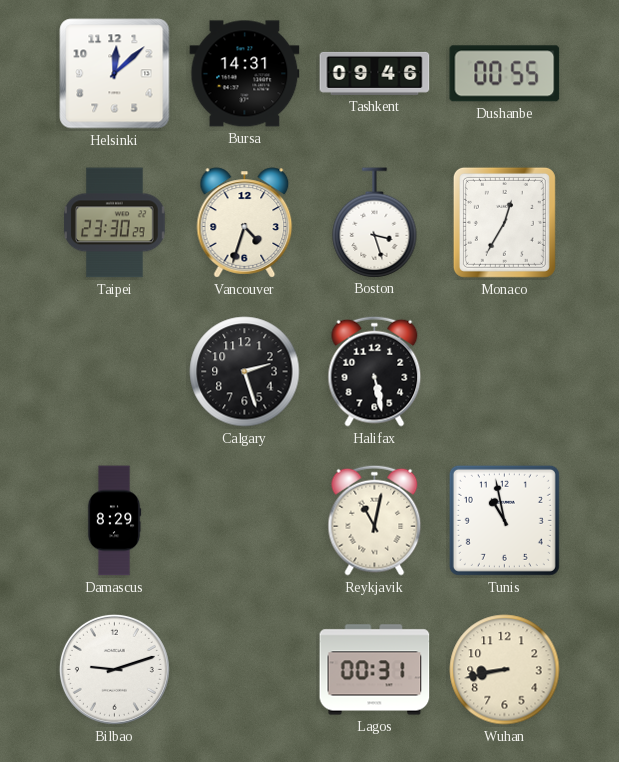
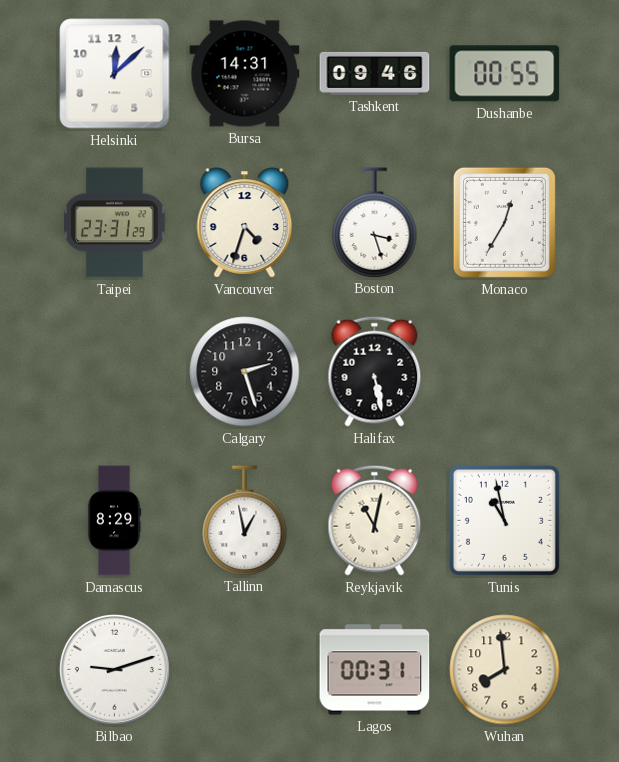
Taipei: 23:30 -> 23:31
Tallinn: none -> 12:58
Wuhan: 8:43 -> 7:59
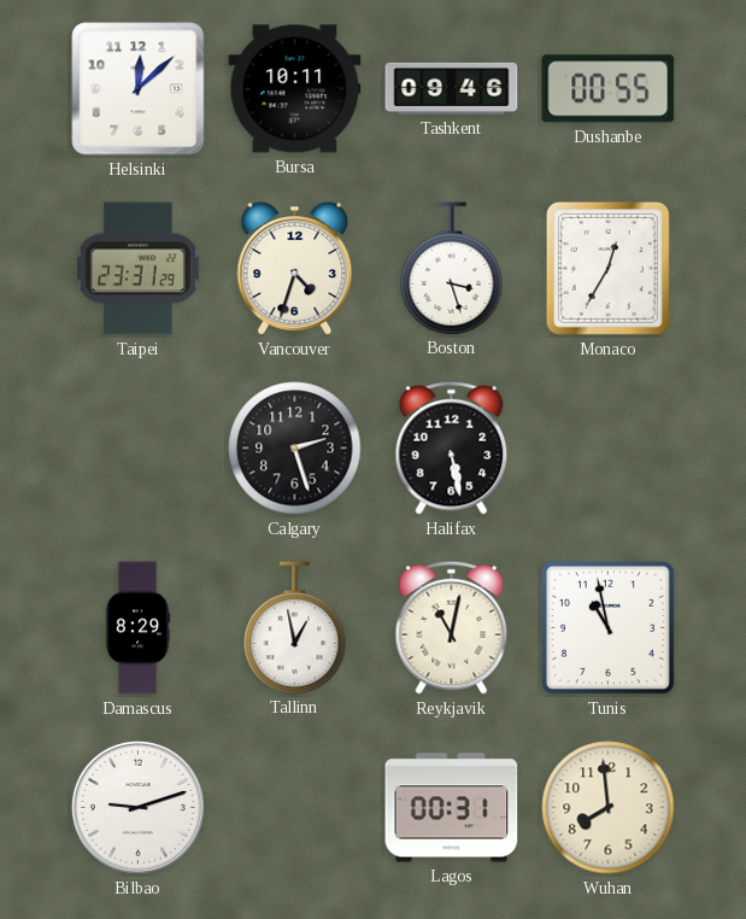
Bursa: 14:31 -> 10:11
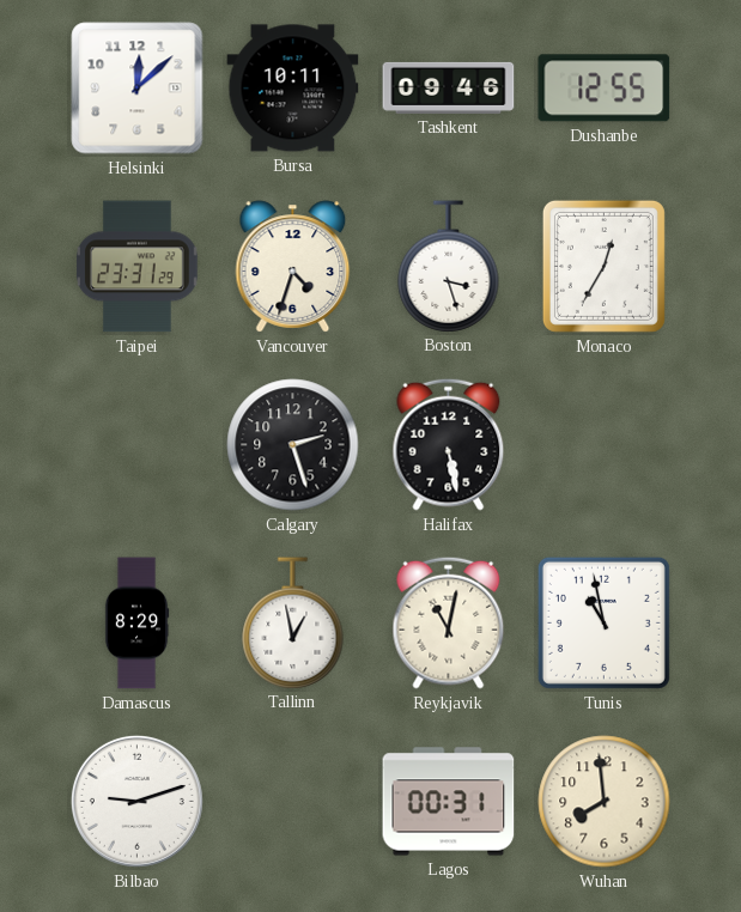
Dushanbe: 00:55 -> 12:55
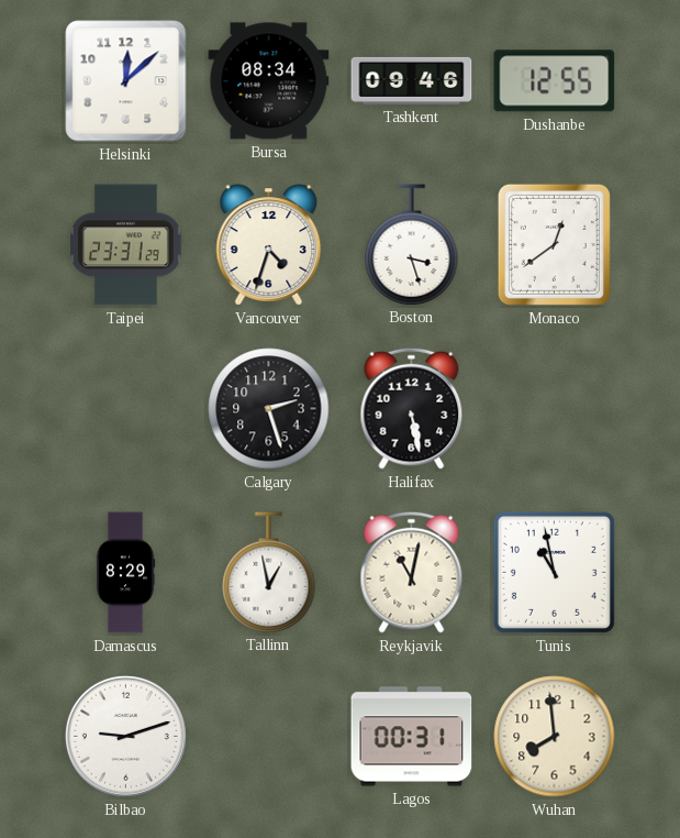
Bursa: 10:11 -> 08:34
Monaco: 12:35 -> 12:39
